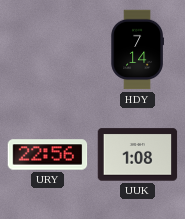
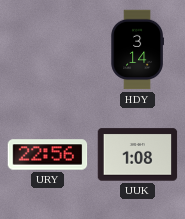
HDY: 7:14 -> 3:14
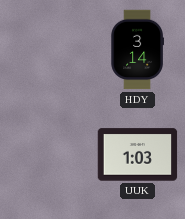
URY: 22:56 -> none
UUK: 1:08 -> 1:03
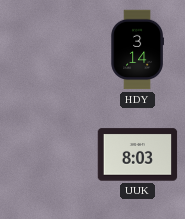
UUK: 1:03 -> 8:03
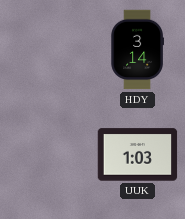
UUK: 8:03 -> 1:03
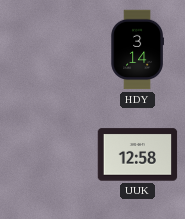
UUK: 1:03 -> 12:58
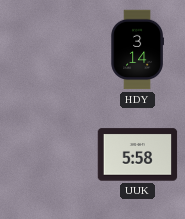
UUK: 12:58 -> 5:58
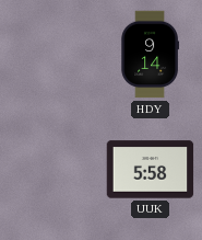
HDY: 3:14 -> 9:14
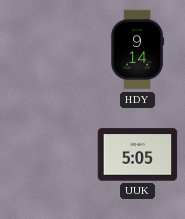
UUK: 5:58 -> 5:05
